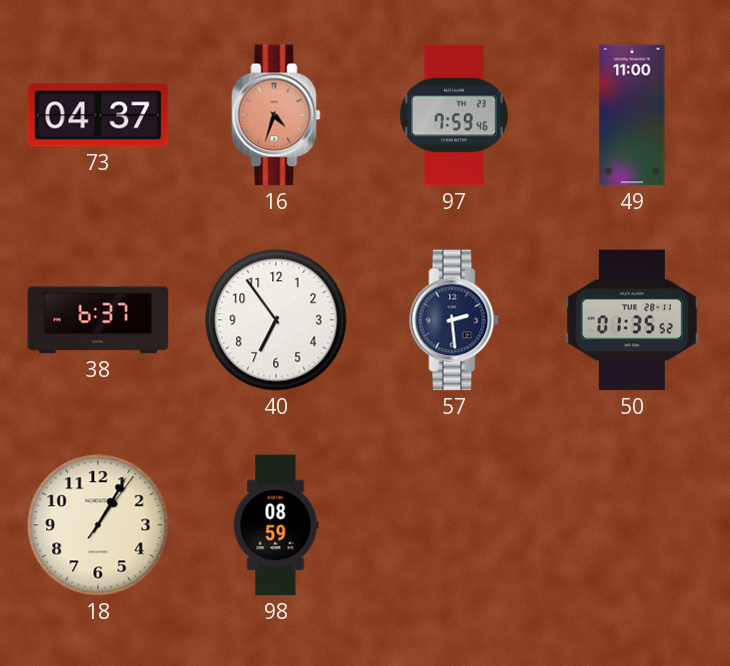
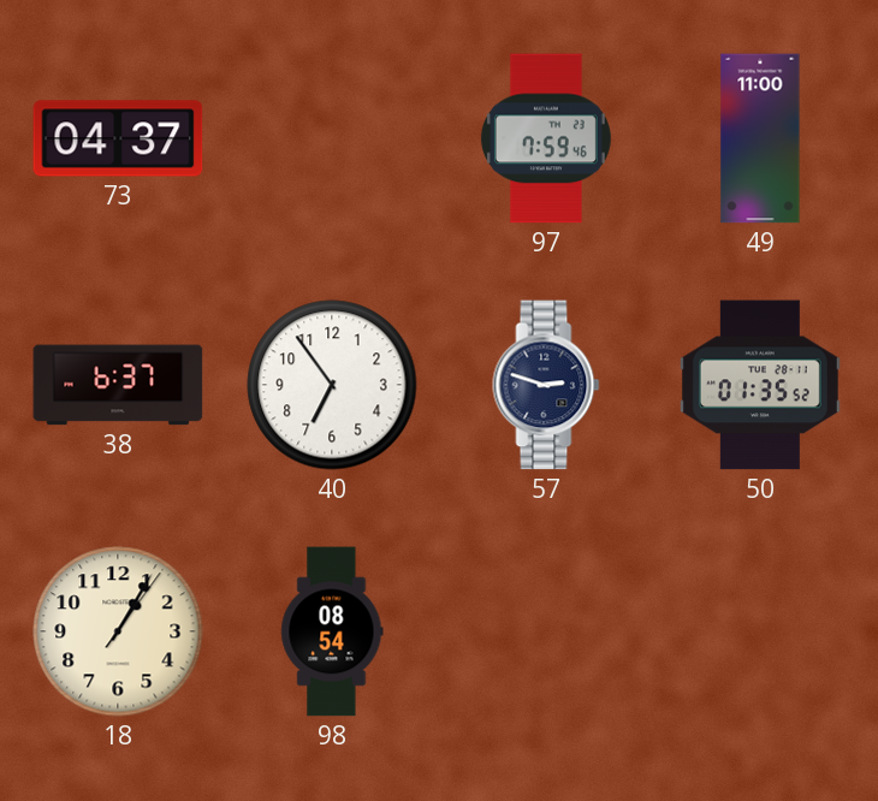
16: 4:33 -> none
57: 2:29 -> 2:48
98: 08:59 -> 08:54
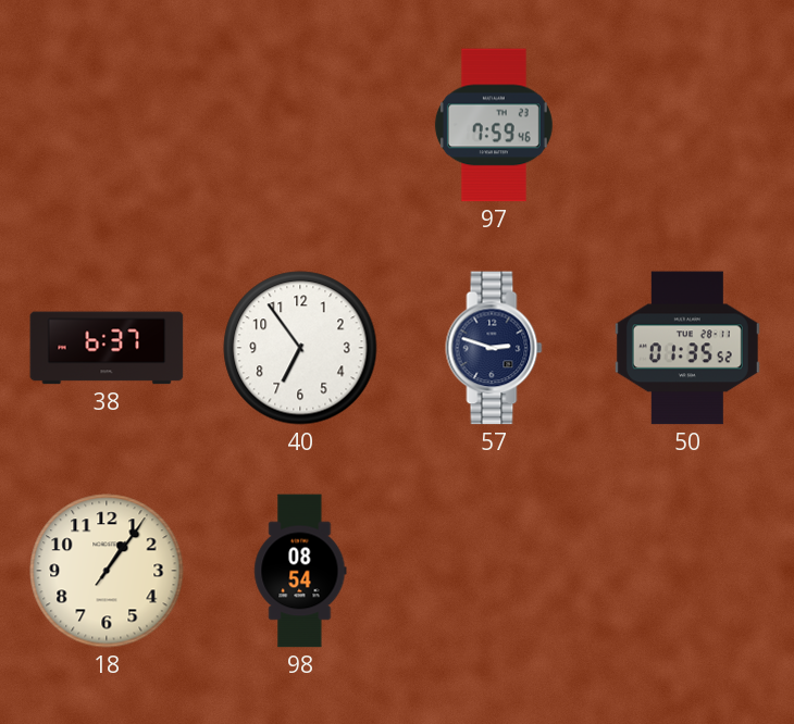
73: 04:37 -> none
49: 11:00 -> none
18: 1:05 -> 1:06
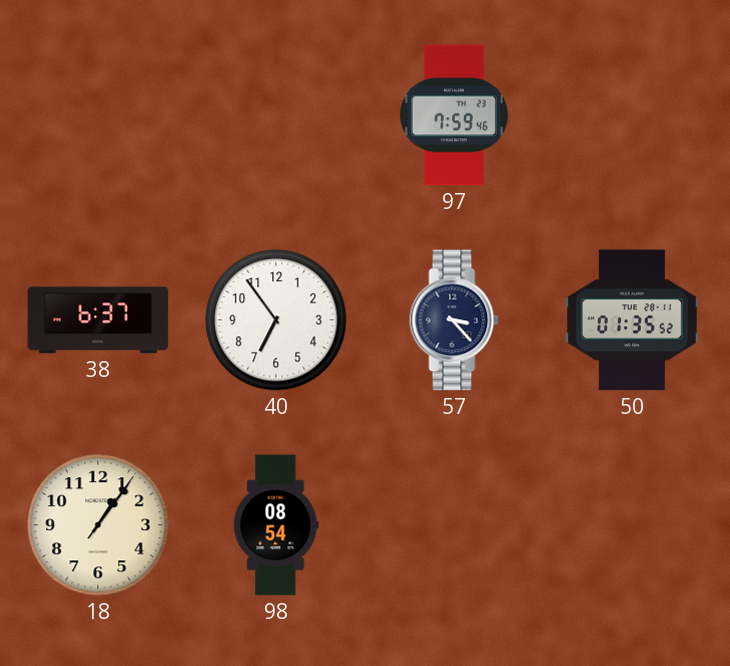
57: 2:48 -> 3:23
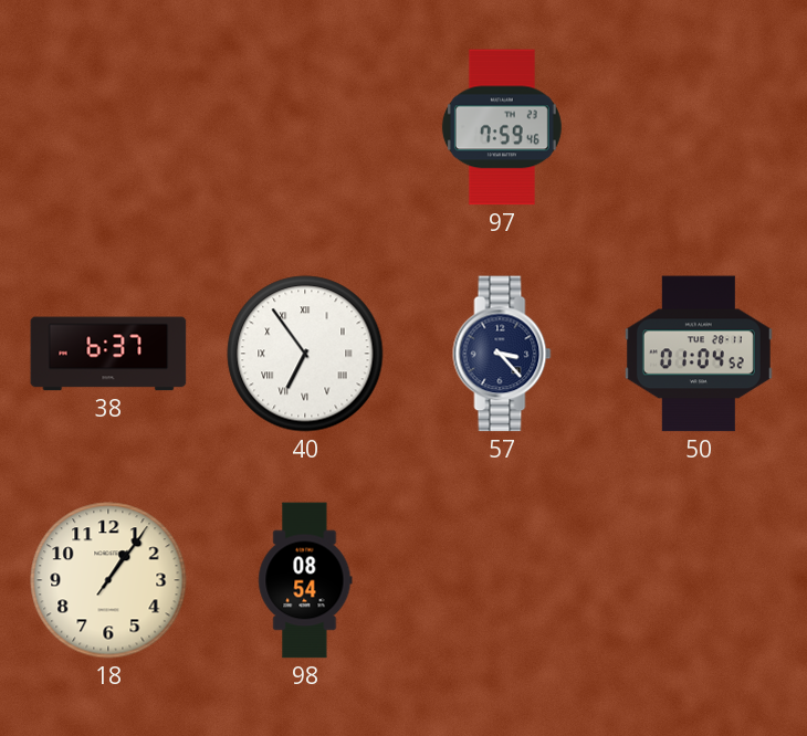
40 numerals: Arabic -> Roman
50: 01:35 -> 01:04
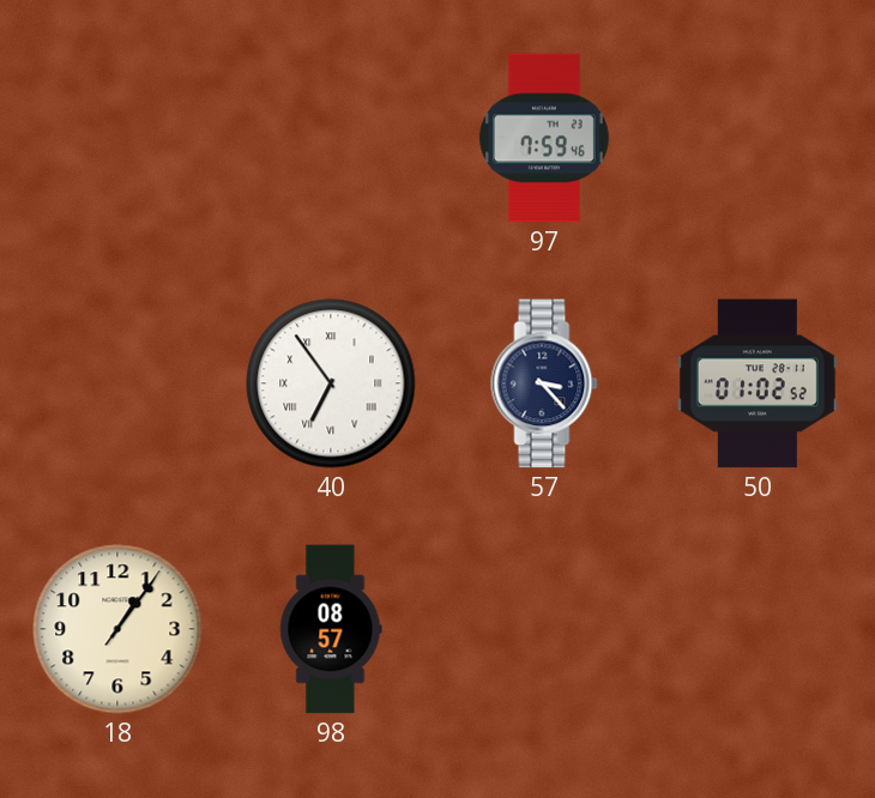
38: 6:37 -> none
50: 01:04 -> 01:02
98: 08:54 -> 08:57
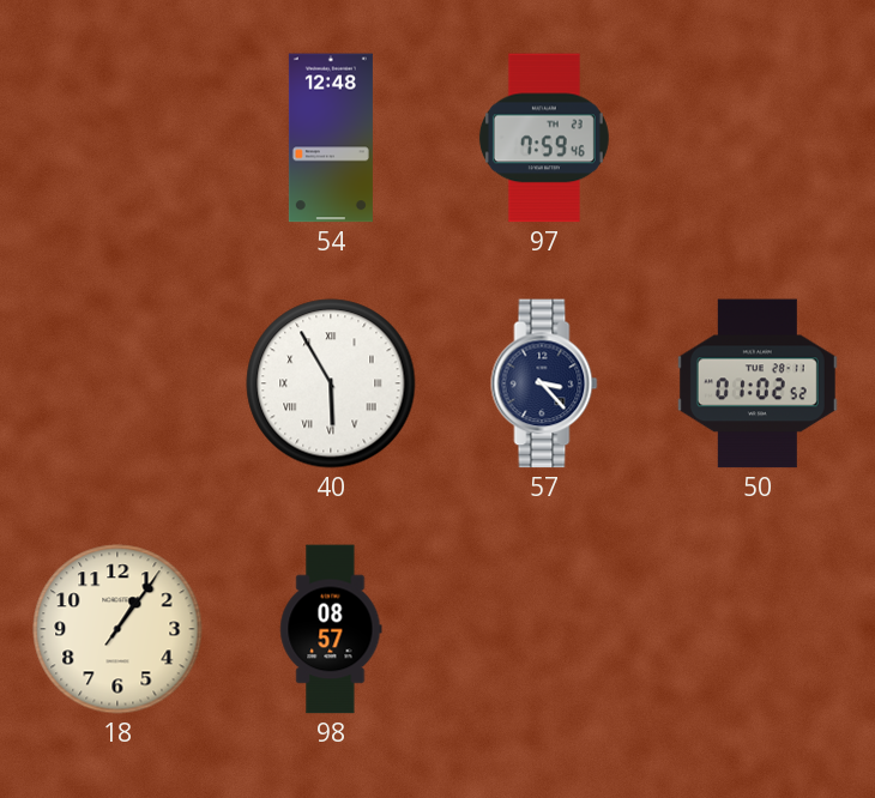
54: none -> 12:48
40: 6:54 -> 5:55
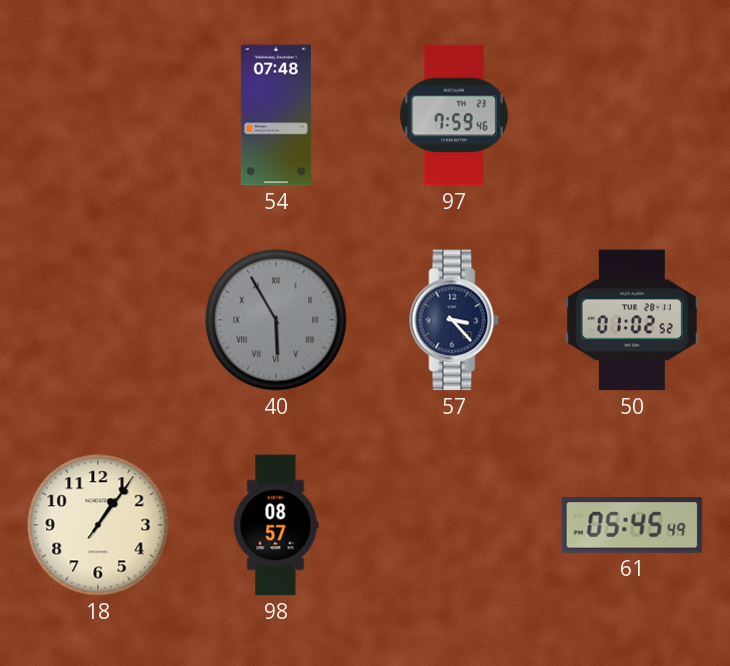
54: 12:48 -> 07:48
40 dial: white -> grey
61: none -> 05:45
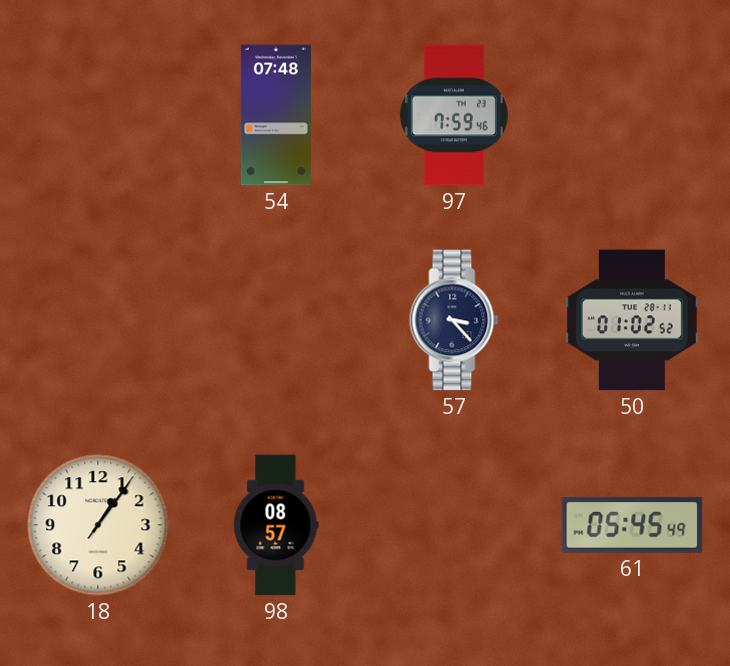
40: 5:55 -> none
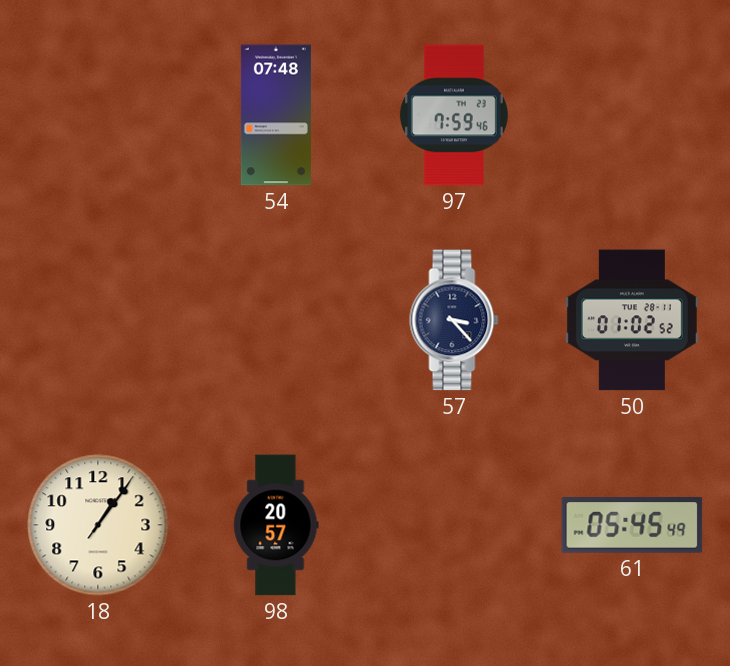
98: 08:57 -> 20:57
